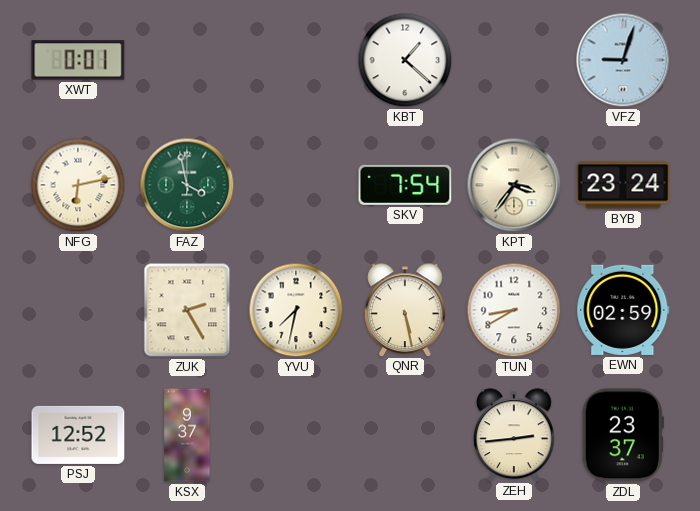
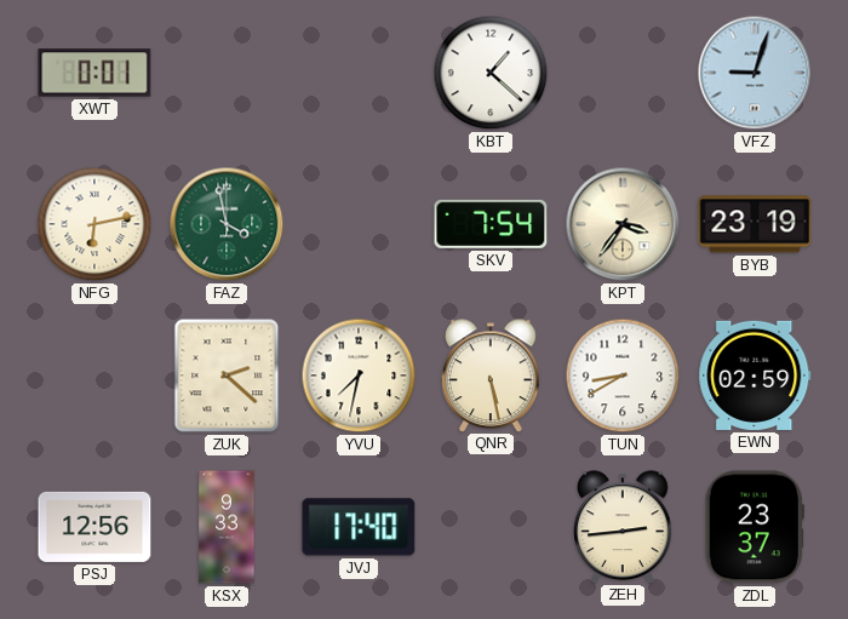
BYB: 23:24 -> 23:19
ZUK: 2:25 -> 2:22
PSJ: 12:52 -> 12:56
KSX: 9:37 -> 9:33
JVJ: none -> 17:40
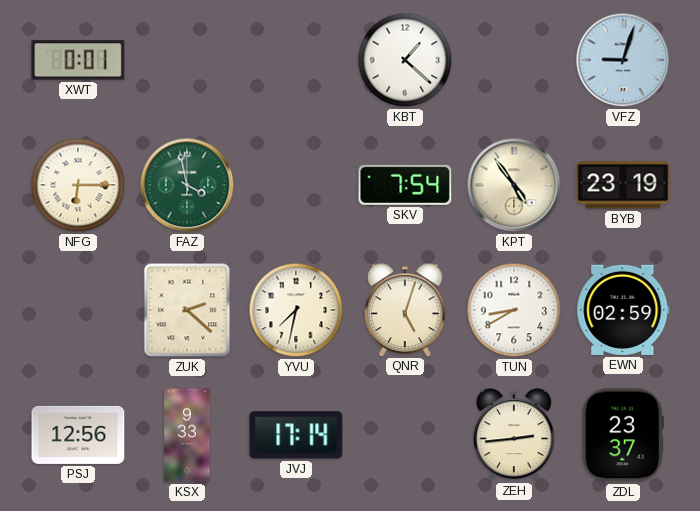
NFG: 6:13 -> 6:15
KPT: 3:36 -> 4:54
QNR: 5:28 -> 5:03
JVJ: 17:40 -> 17:14
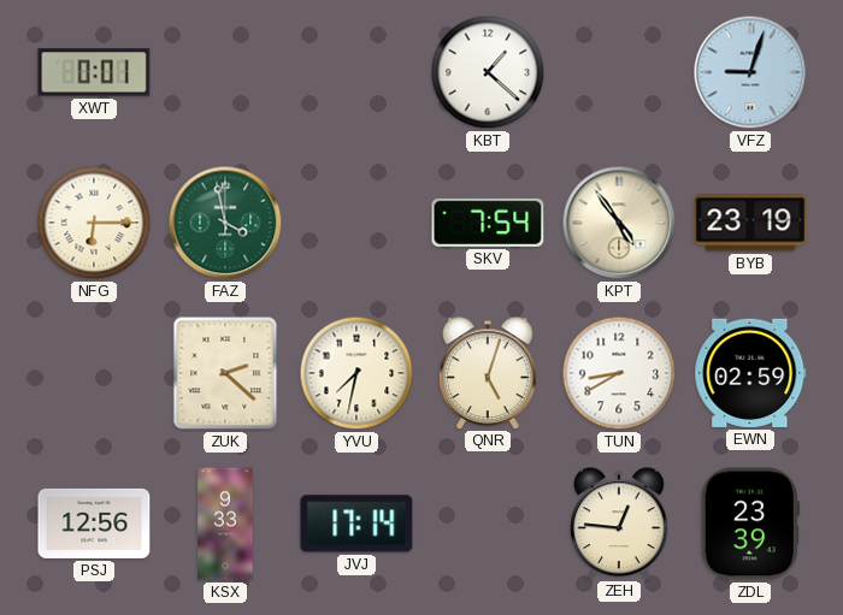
ZEH: 2:44 -> 12:46
ZDL: 23:37 -> 23:39
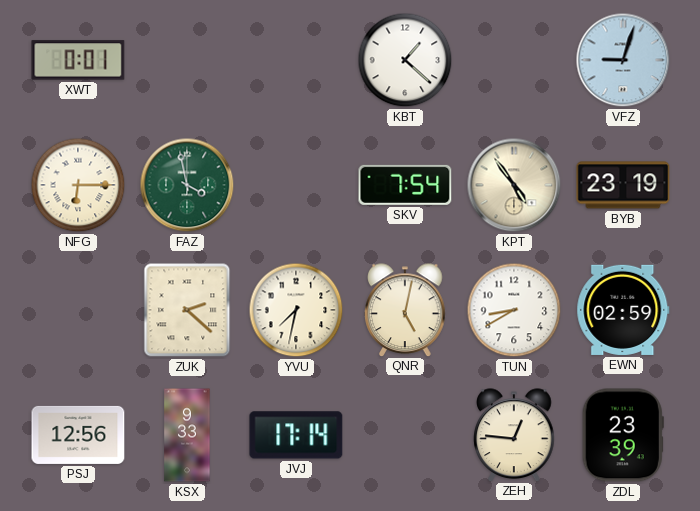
QNR: 5:03 -> 5:02
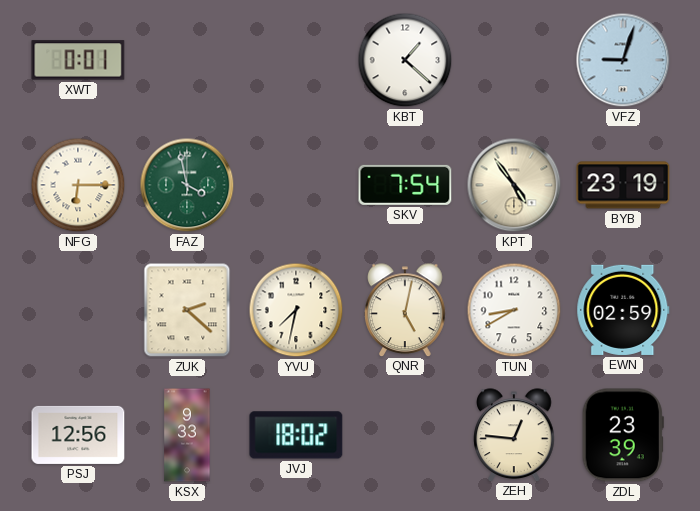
JVJ: 17:14 -> 18:02
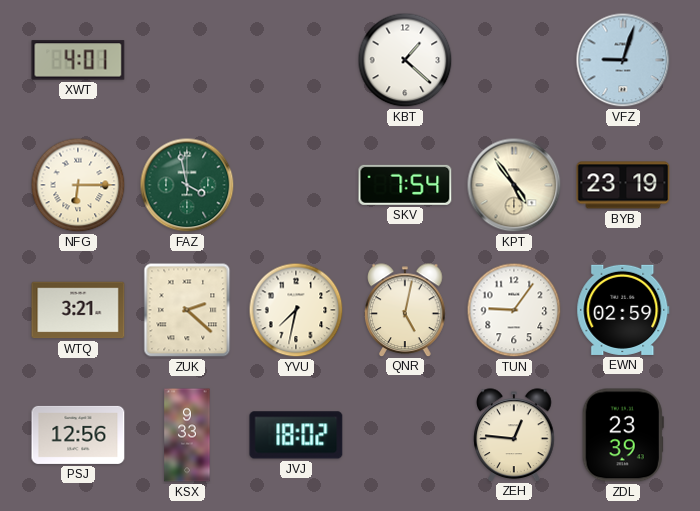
XWT: 0:01 -> 4:01
WTQ: none -> 3:21
TUN: 8:40 -> 9:06
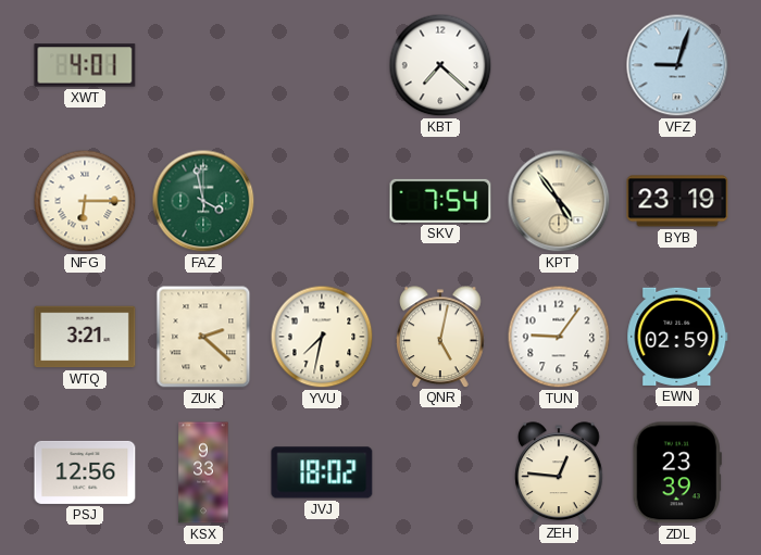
KBT: 1:22 -> 7:22
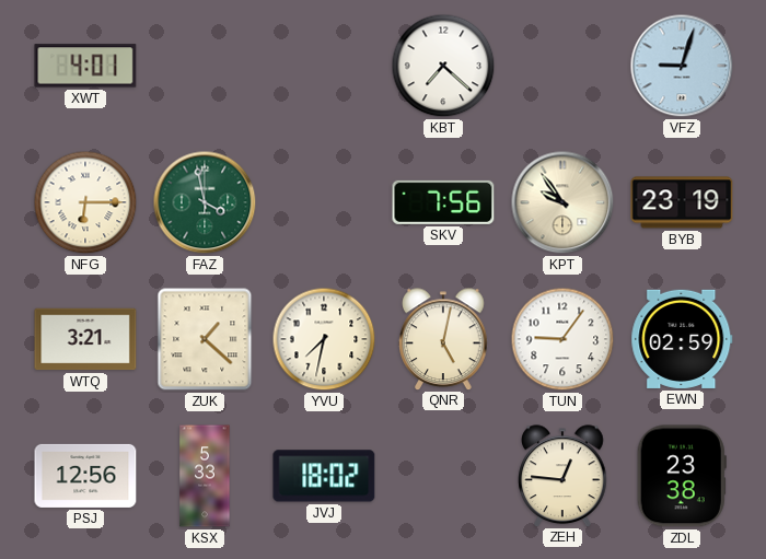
SKV: 7:54 -> 7:56
KPT: 4:54 -> 9:54
ZUK: 2:22 -> 1:22
KSX: 9:33 -> 5:33
ZDL: 23:39 -> 23:38
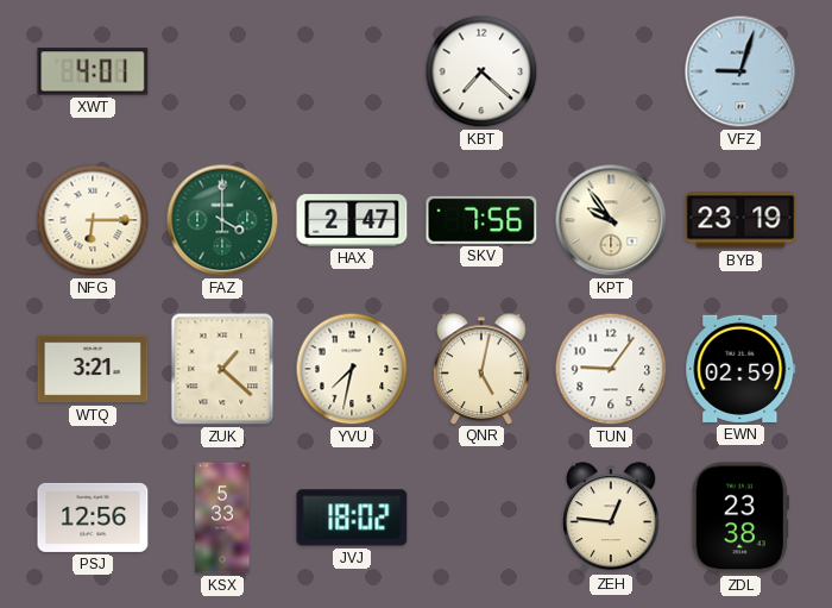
FAZ: 3:58 -> 4:00
HAX: none -> 2:47
